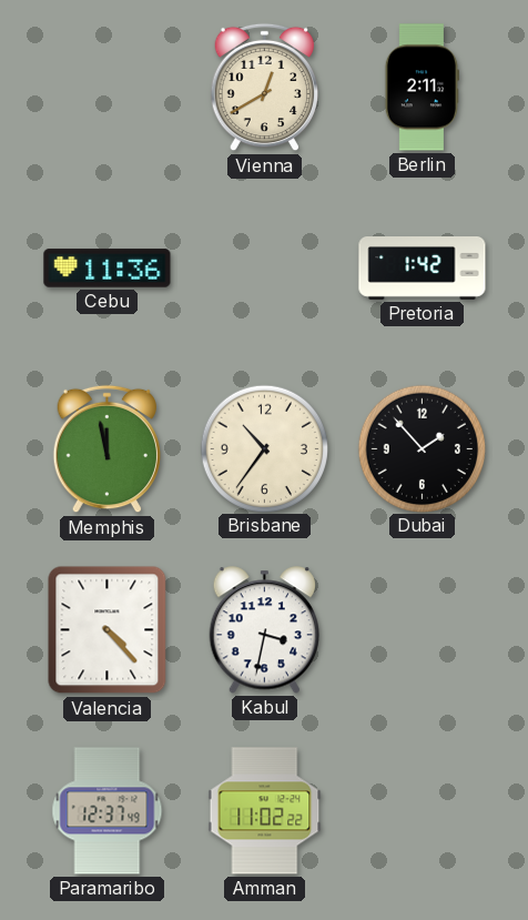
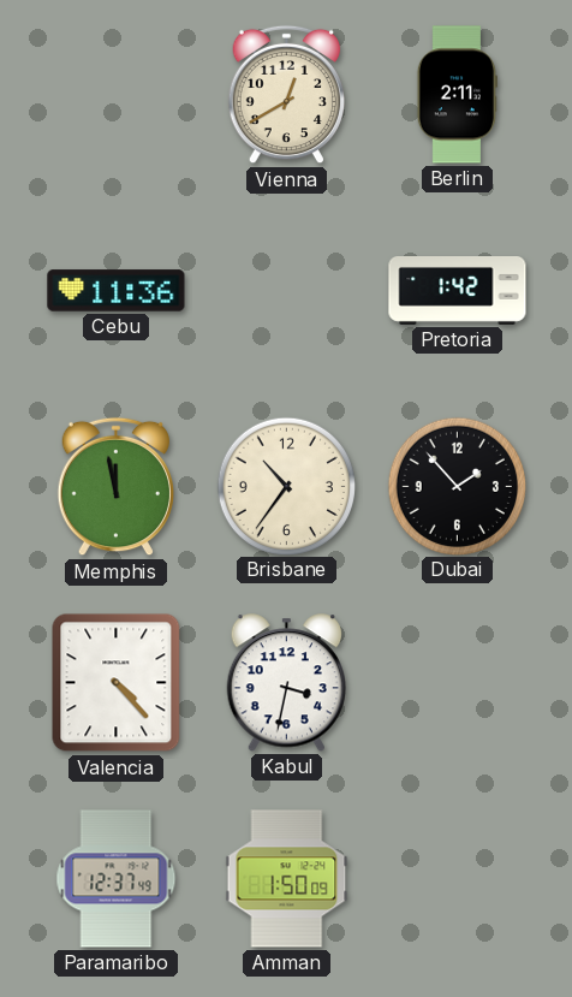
Amman: 11:02 -> 1:50
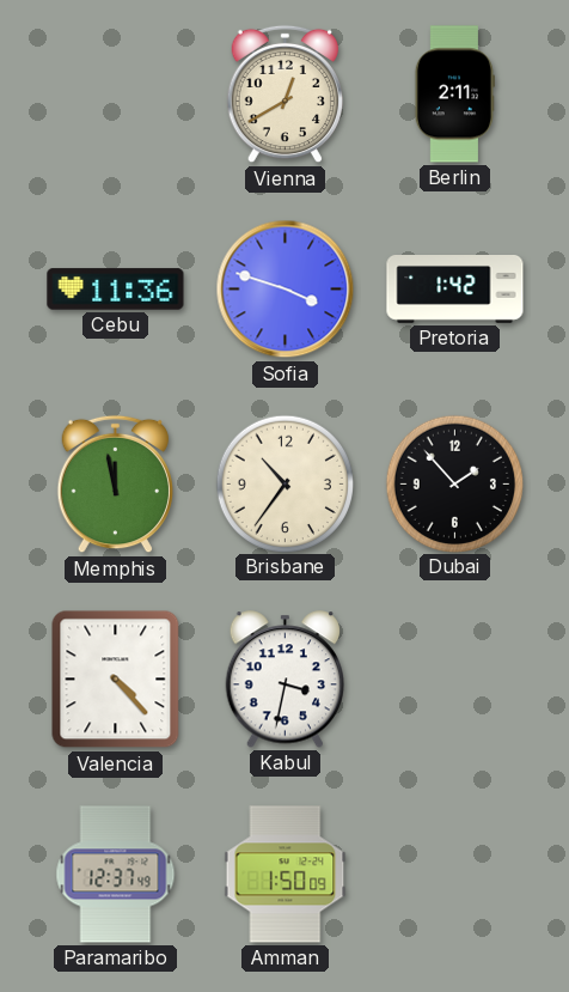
Sofia: none -> 3:48
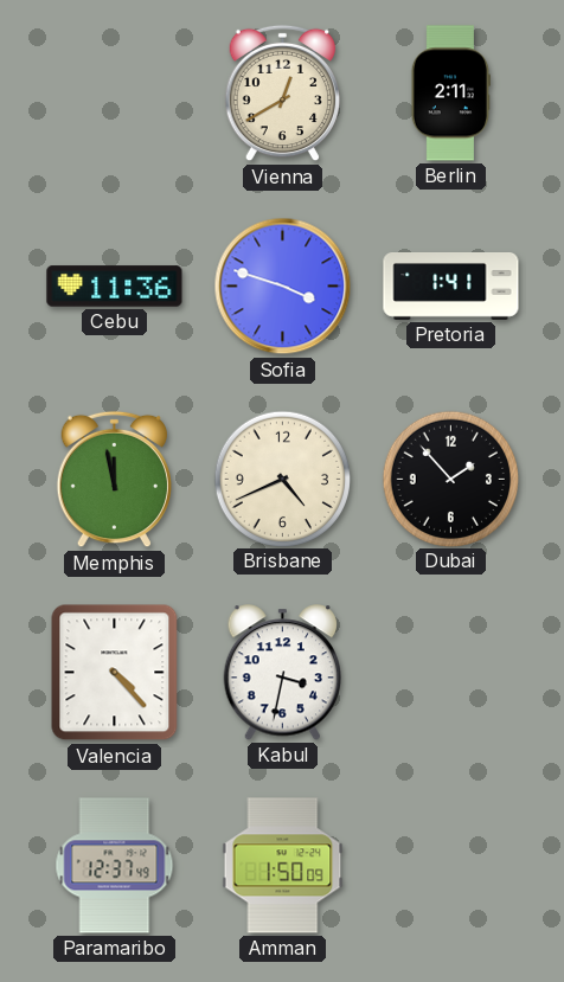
Pretoria: 1:42 -> 1:41
Brisbane: 10:36 -> 4:41
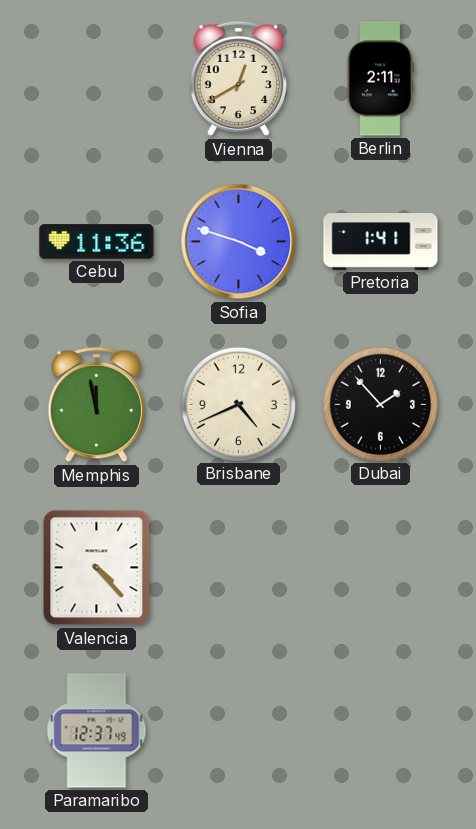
Kabul: 3:32 -> none
Amman: 1:50 -> none
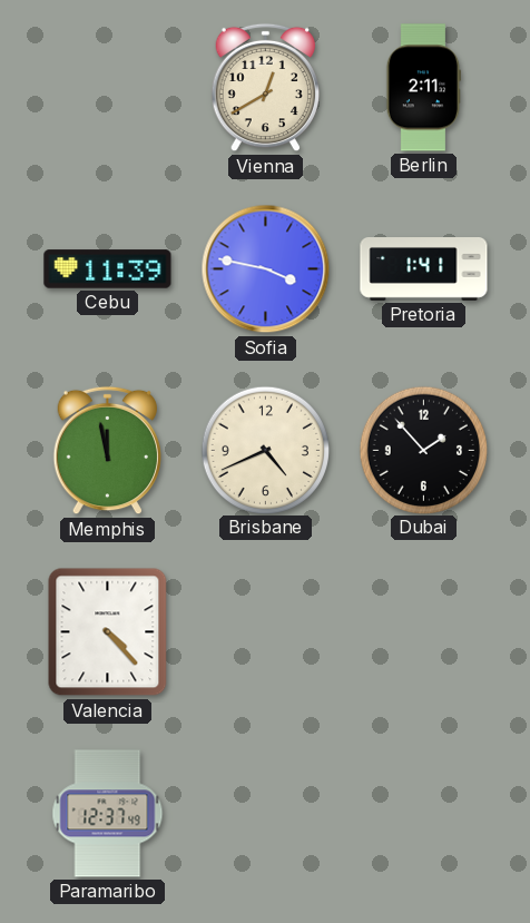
Cebu: 11:36 -> 11:39
Sofia: 3:48 -> 3:47
